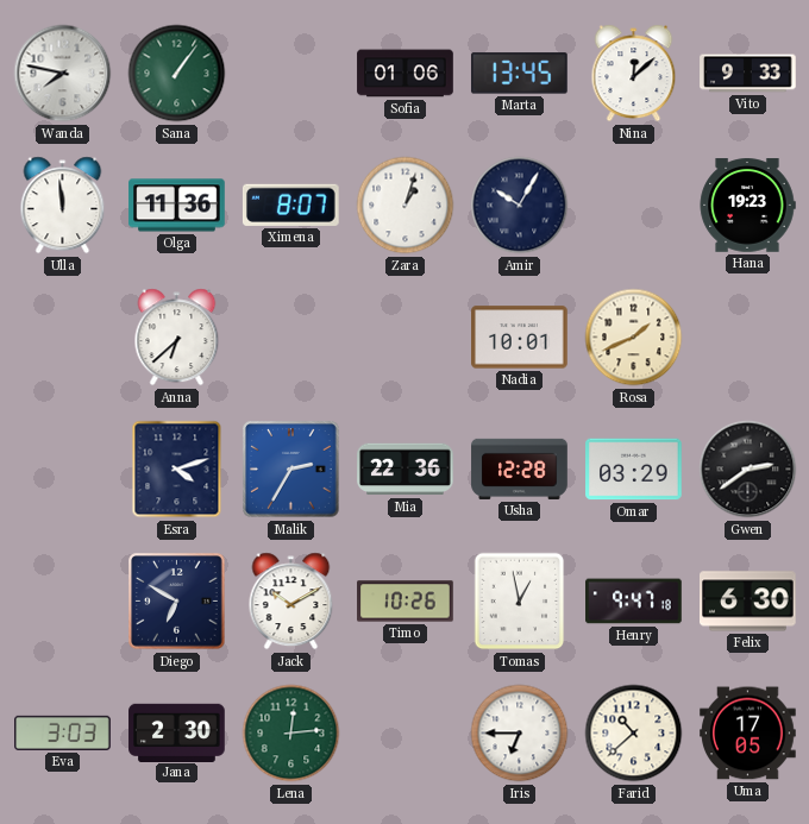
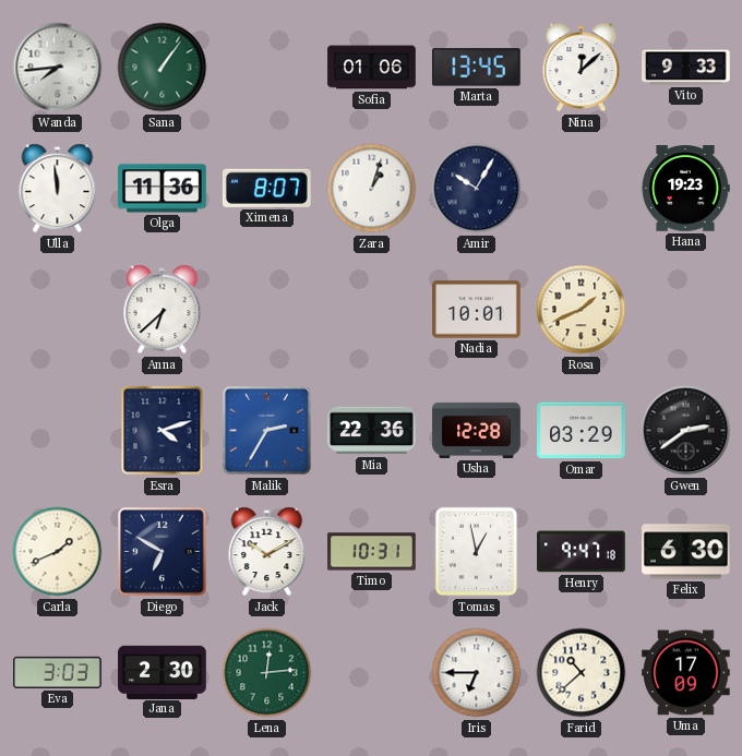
Wanda: 7:47 -> 7:44
Carla: none -> 1:41
Timo: 10:26 -> 10:31
Uma: 17:05 -> 17:09
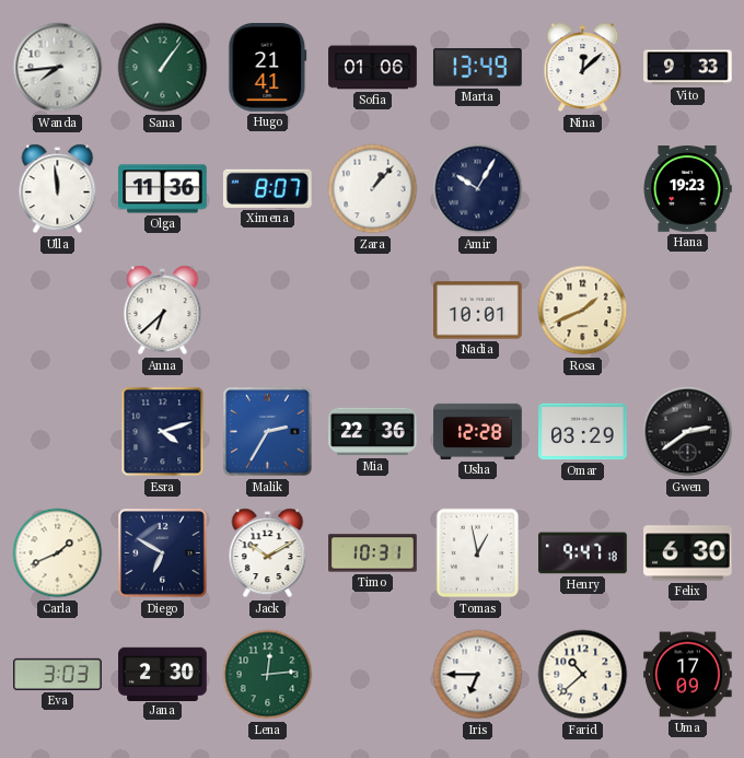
Hugo: none -> 21:41
Marta: 13:45 -> 13:49
Zara: 1:03 -> 1:07
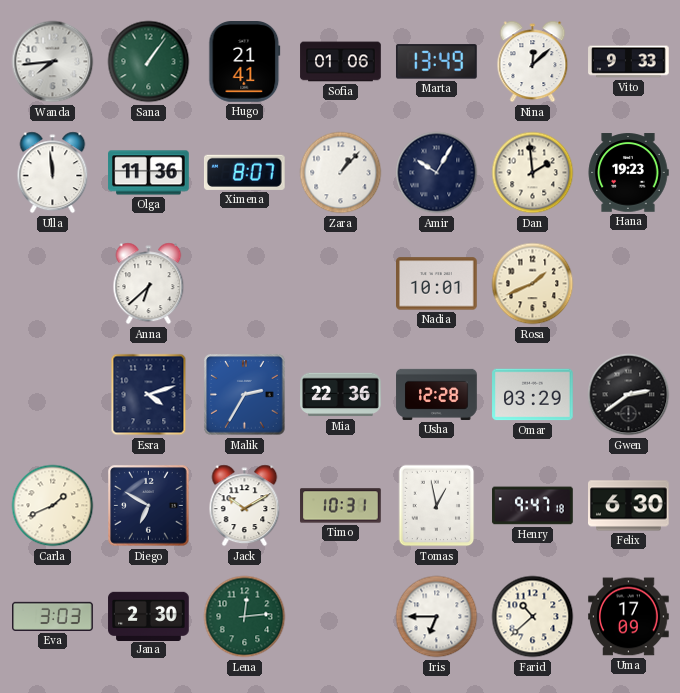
Dan: none -> 1:59
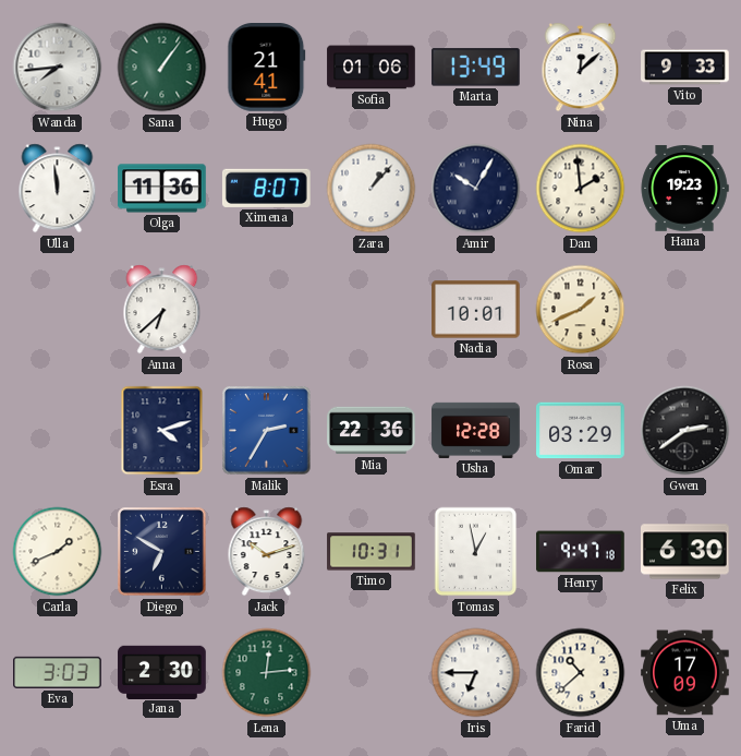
Jack: 10:10 -> 10:12
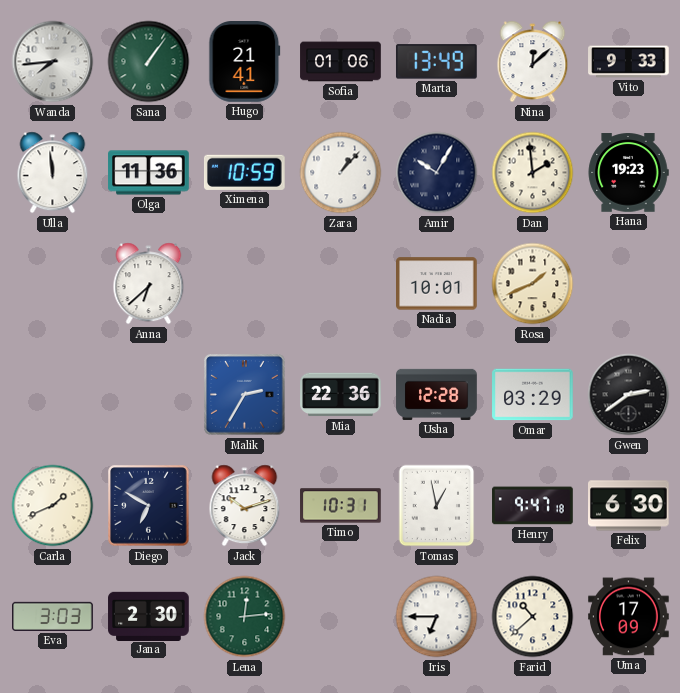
Ximena: 8:07 -> 10:59
Esra: 4:12 -> none
